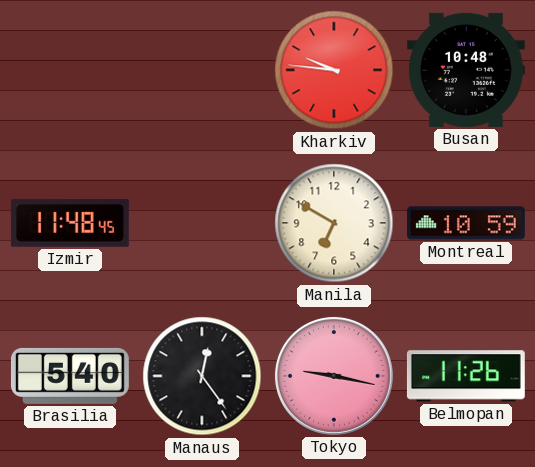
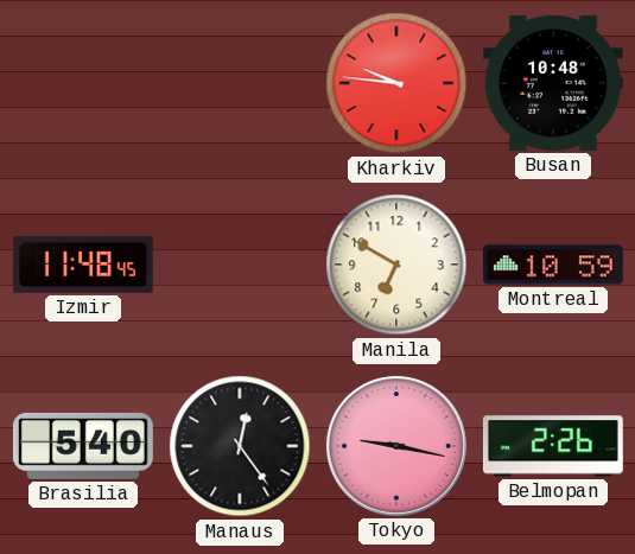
Belmopan: 11:26 -> 2:26
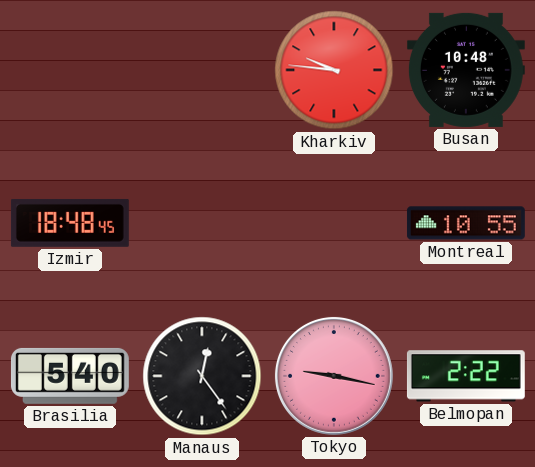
Izmir: 11:48 -> 18:48
Manila: 6:50 -> none
Montreal: 10:59 -> 10:55
Belmopan: 2:26 -> 2:22
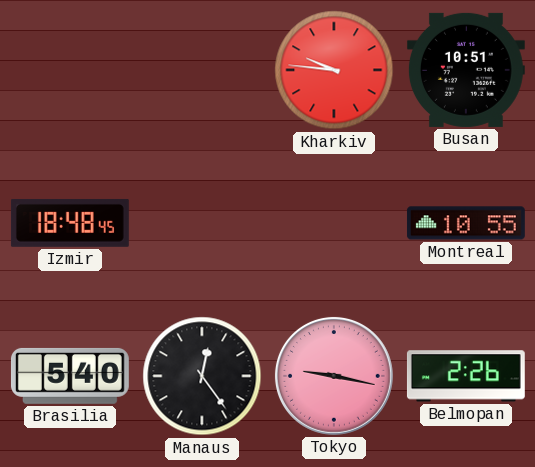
Busan: 10:48 -> 10:51
Belmopan: 2:22 -> 2:26
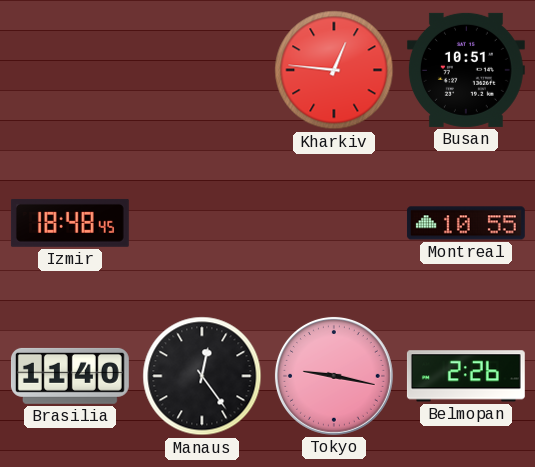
Kharkiv: 9:46 -> 12:46
Brasilia: 5:40 -> 11:40
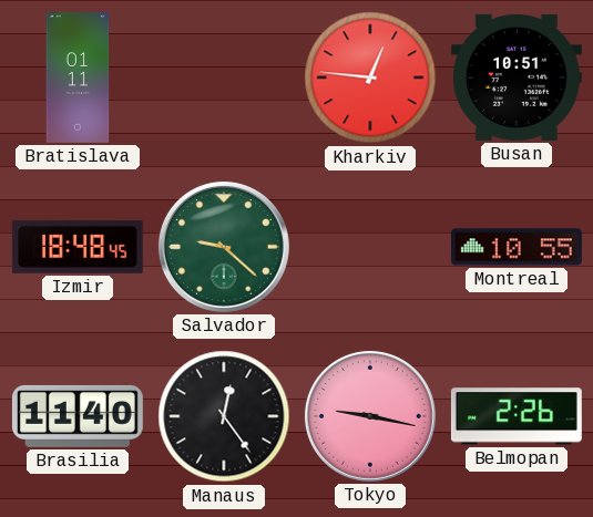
Bratislava: none -> 01:11
Salvador: none -> 9:22
